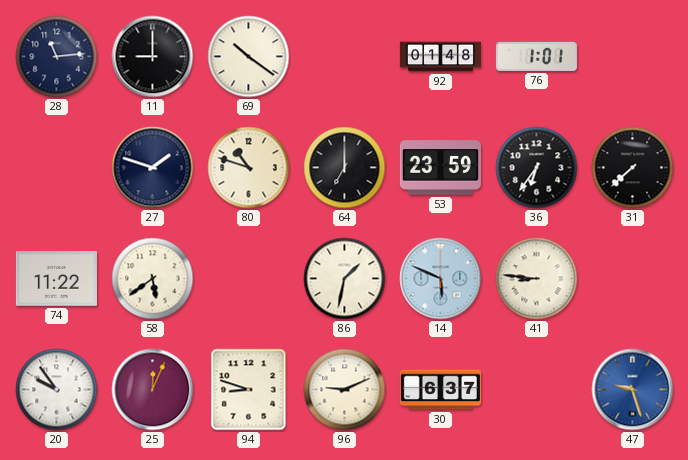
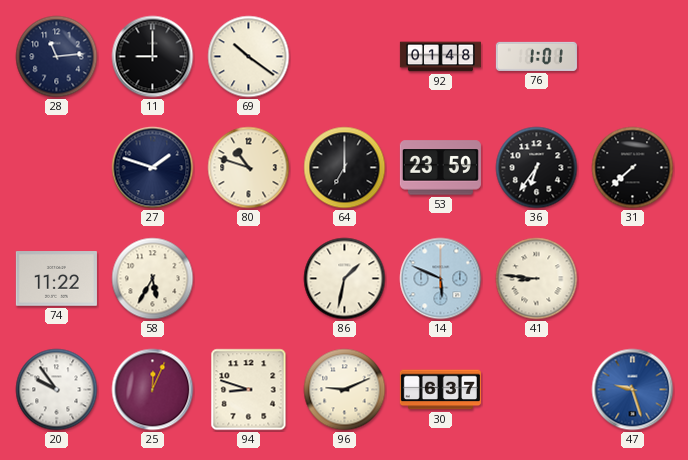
58: 5:39 -> 5:35
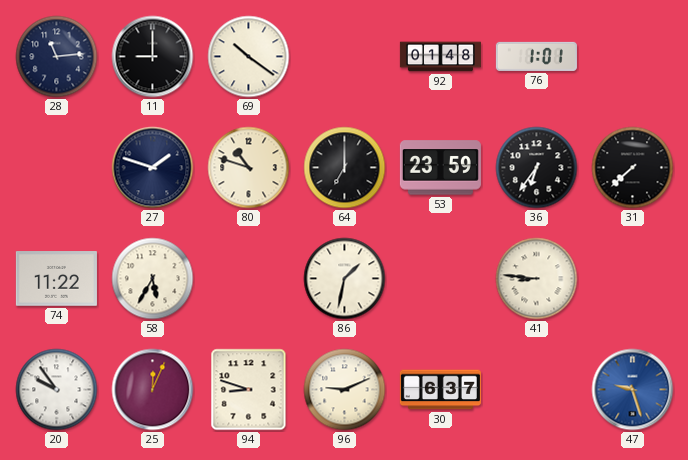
14: 5:49 -> none
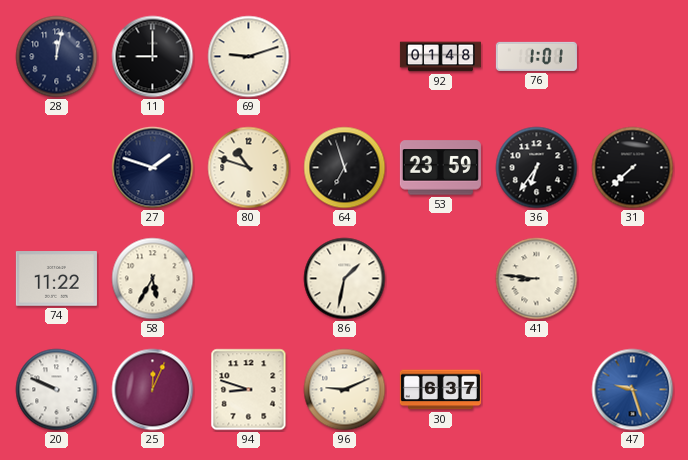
28: 11:14 -> 12:02
69: 10:21 -> 9:12
64: 7:00 -> 6:57
20: 9:54 -> 9:49
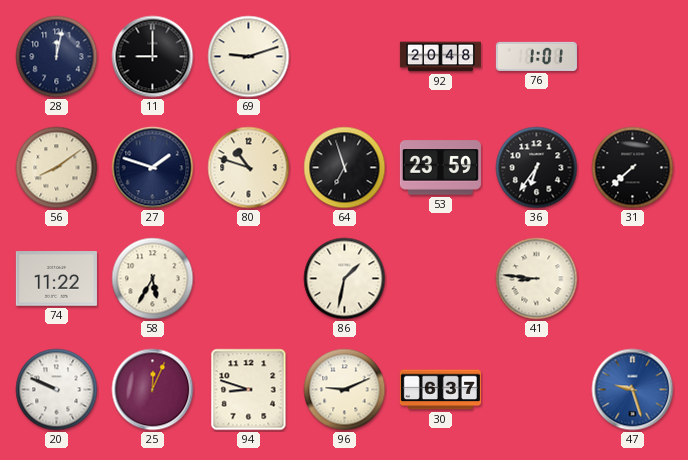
92: 01:48 -> 20:48
56: none -> 8:09
